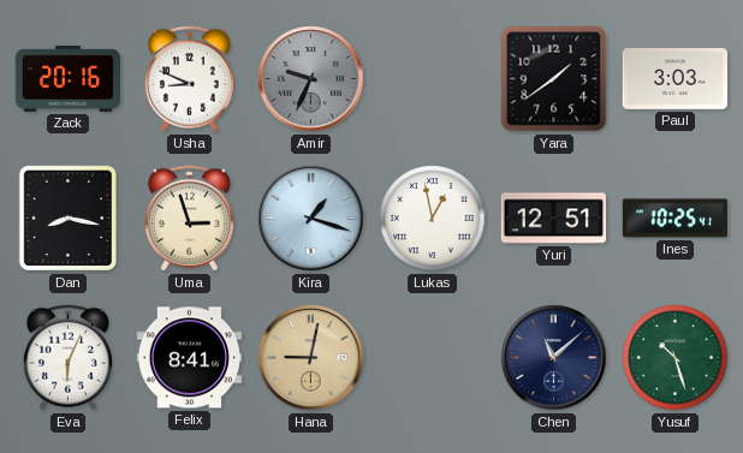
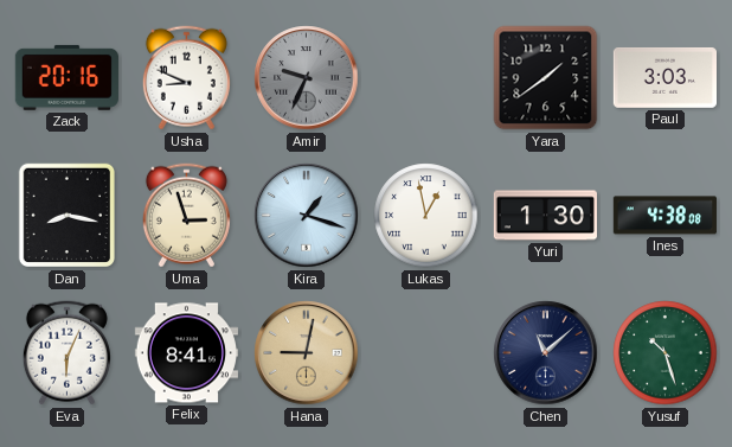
Yuri: 12:51 -> 1:30
Ines: 10:25 -> 4:38
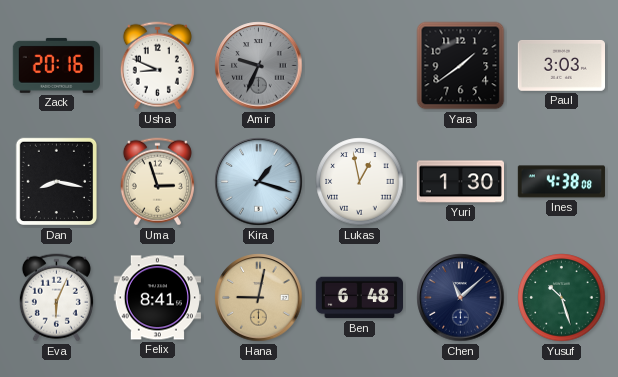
Ben: none -> 6:48
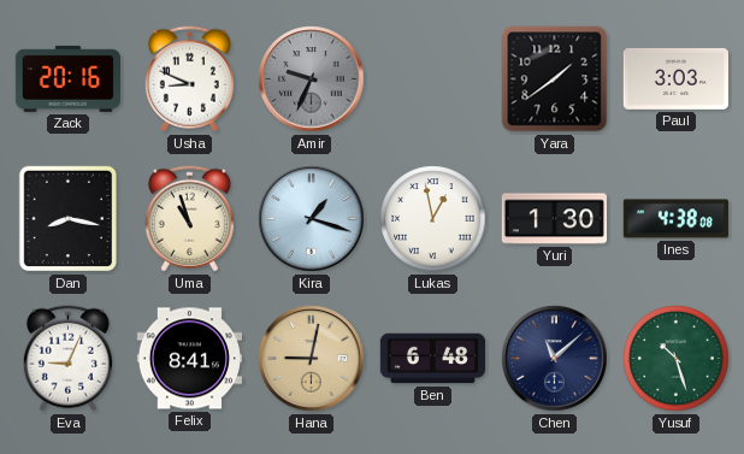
Uma: 2:57 -> 10:57
Eva: 6:04 -> 9:04
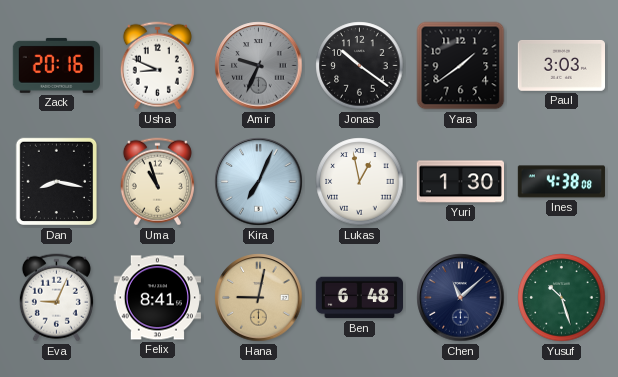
Jonas: none -> 10:21
Kira: 1:18 -> 7:04
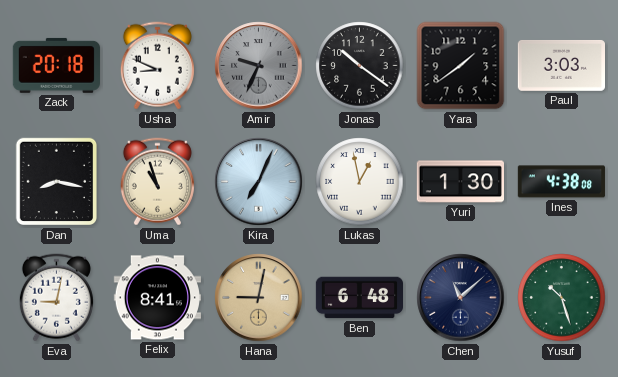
Zack: 20:16 -> 20:18
Eva: 9:04 -> 9:02
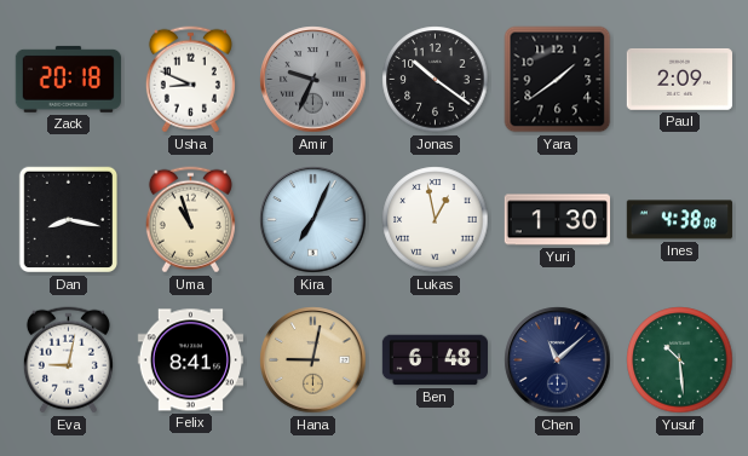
Paul: 3:03 -> 2:09
Yusuf: 10:27 -> 10:29
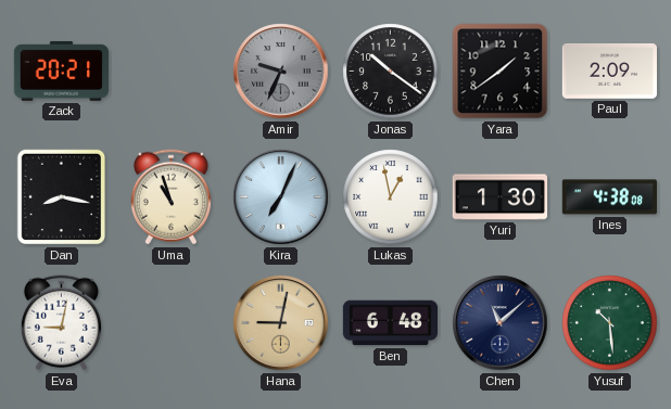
Zack: 20:18 -> 20:21
Usha: 8:49 -> none
Felix: 8:41 -> none
